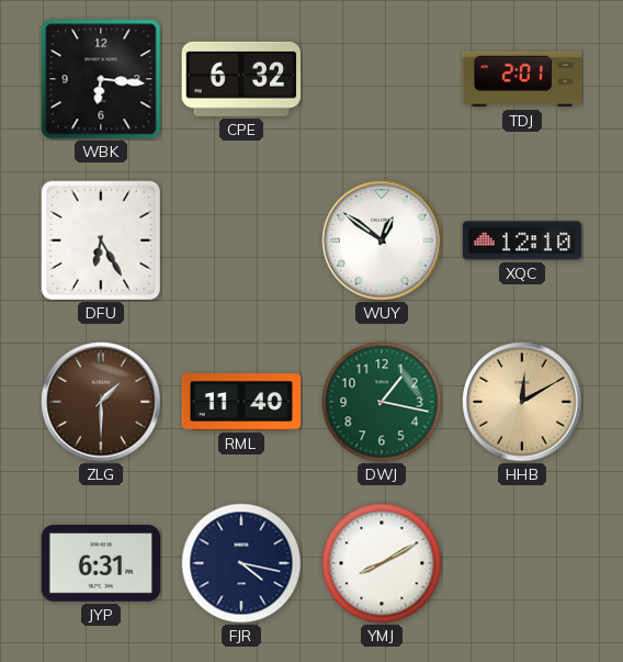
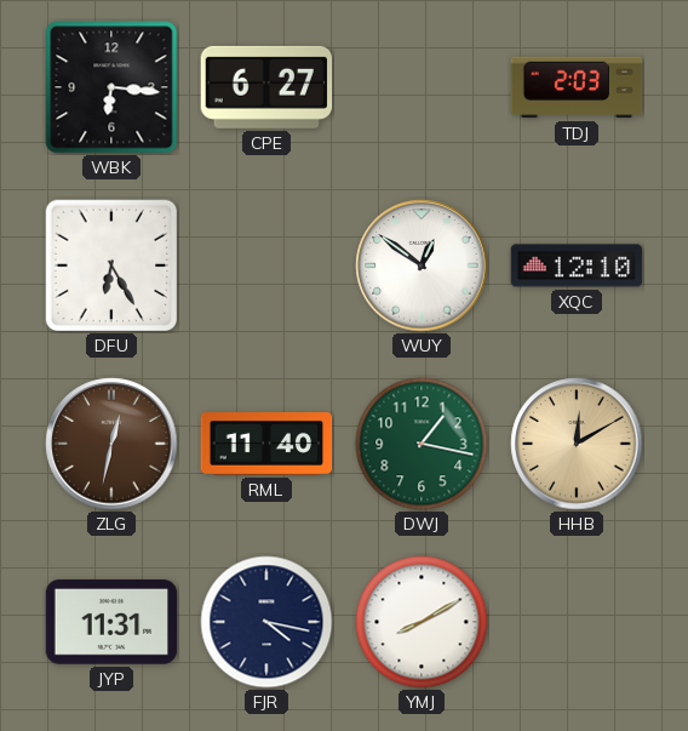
CPE: 6:32 -> 6:27
TDJ: 2:01 -> 2:03
ZLG: 1:30 -> 12:32
JYP: 6:31 -> 11:31
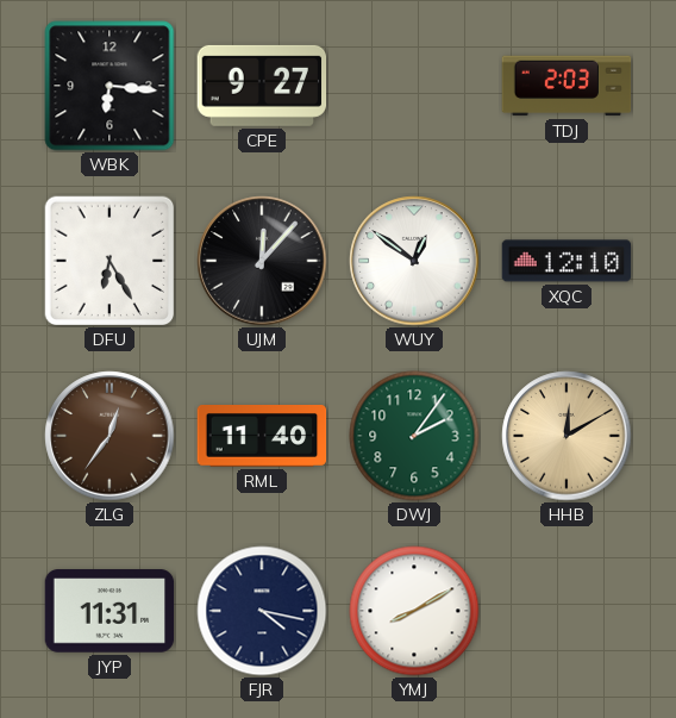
CPE: 6:27 -> 9:27
UJM: none -> 12:07
ZLG: 12:32 -> 12:36
DWJ: 1:17 -> 2:06
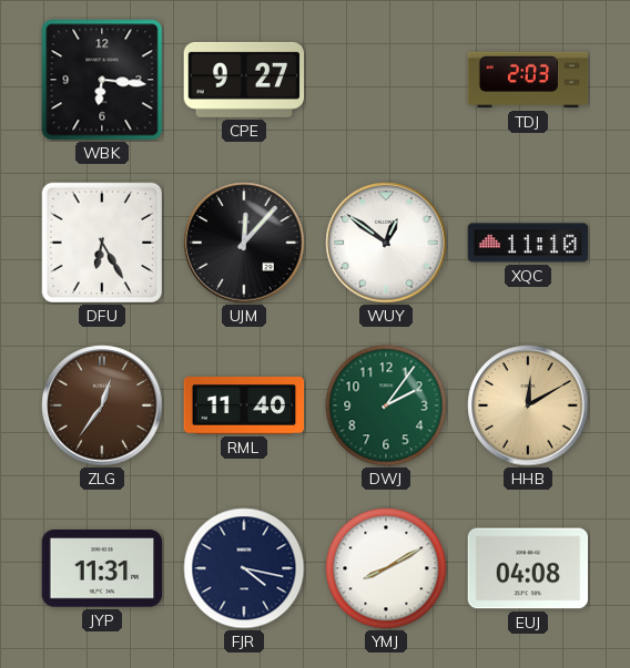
XQC: 12:10 -> 11:10
EUJ: none -> 04:08
